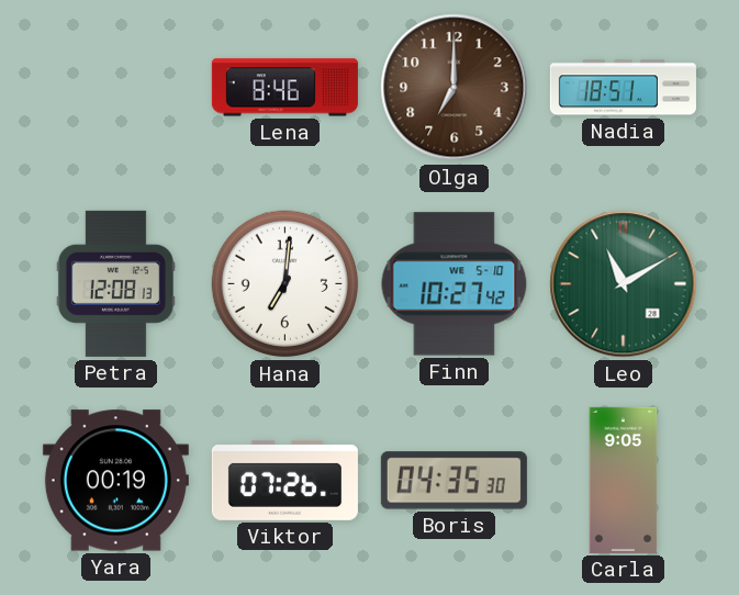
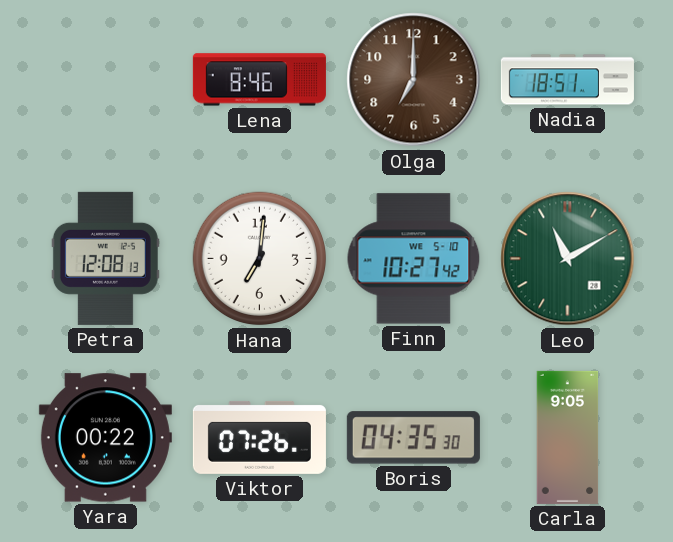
Yara: 00:19 -> 00:22
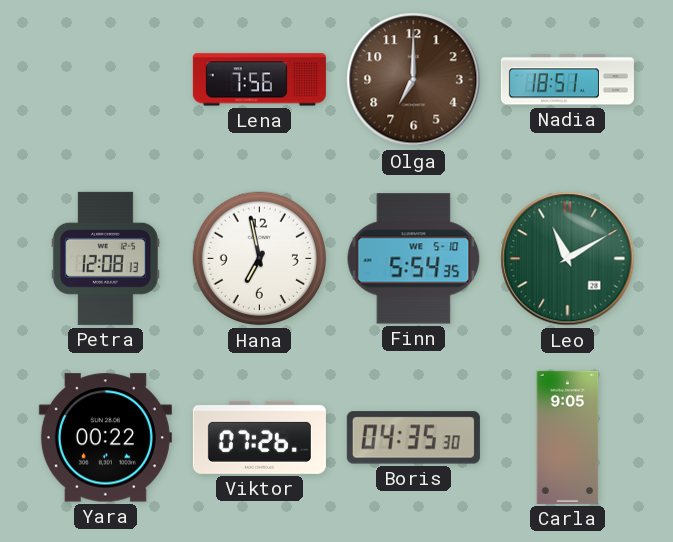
Lena: 8:46 -> 7:56
Hana: 7:01 -> 6:58
Finn: 10:27 -> 5:54
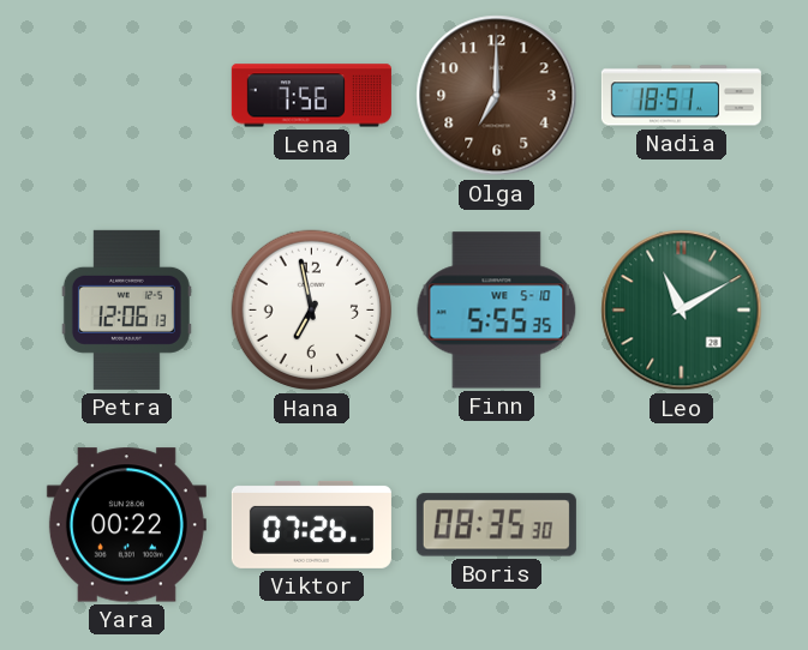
Petra: 12:08 -> 12:06
Finn: 5:54 -> 5:55
Boris: 04:35 -> 08:35
Carla: 9:05 -> none
